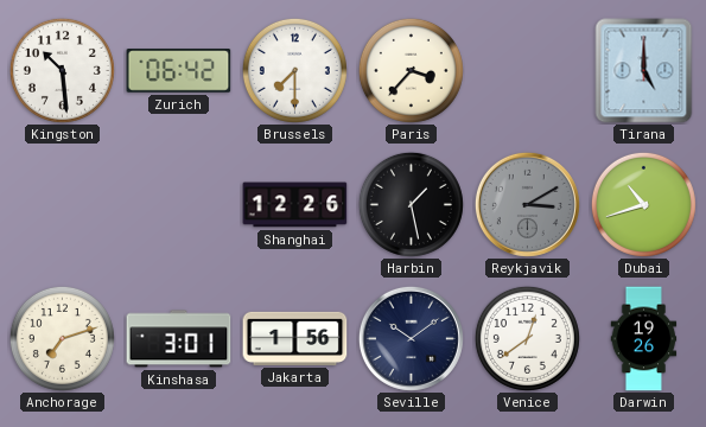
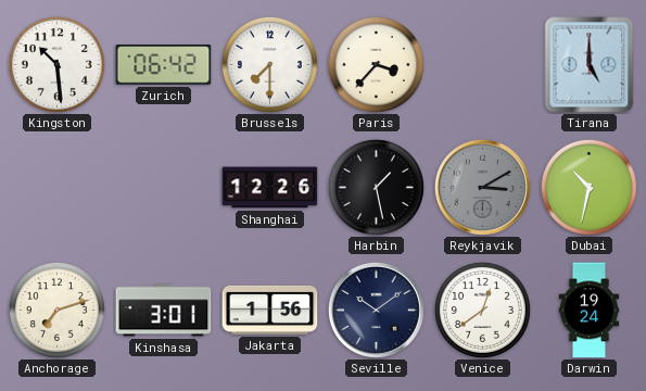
Dubai: 10:42 -> 10:32
Darwin: 19:26 -> 19:24
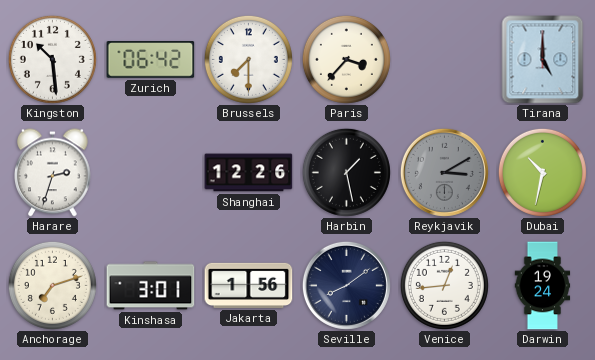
Harare: none -> 2:33
Seville: 10:09 -> 8:09
Venice: 12:39 -> 12:44
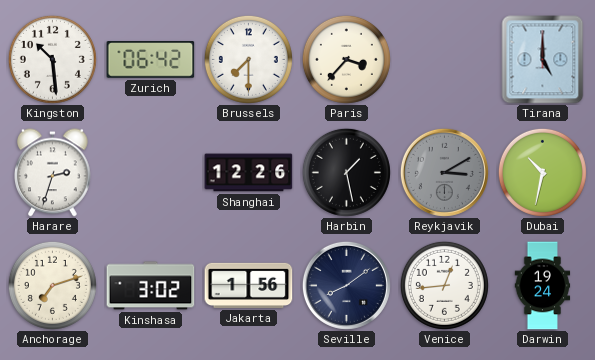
Kinshasa: 3:01 -> 3:02
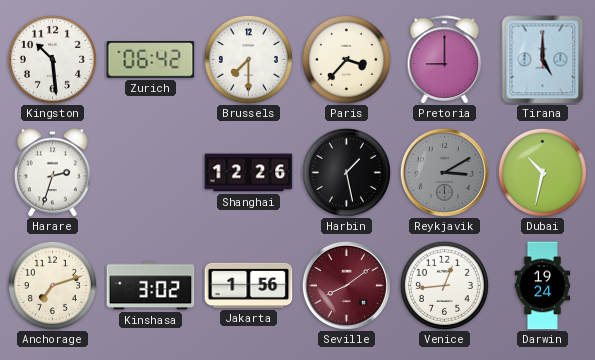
Pretoria: none -> 9:00
Seville dial: navy -> burgundy
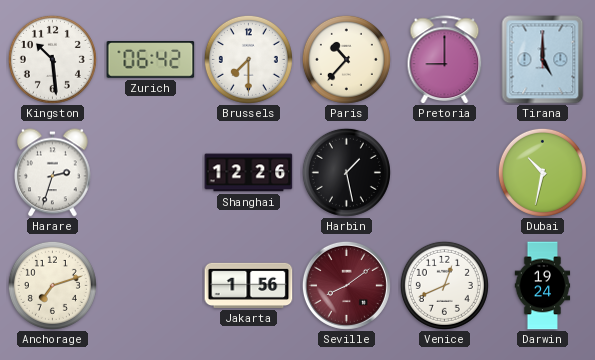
Paris: 3:37 -> 10:37
Reykjavik: 3:10 -> none
Kinshasa: 3:02 -> none
Venice: 12:44 -> 12:41
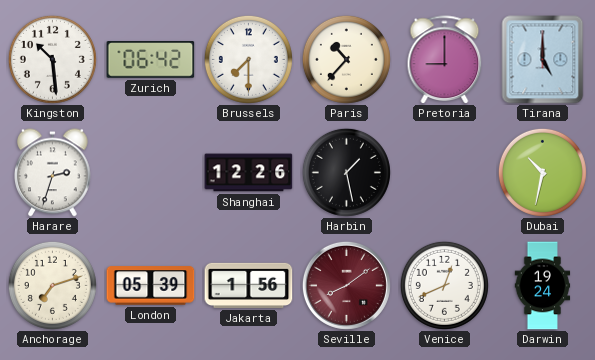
London: none -> 05:39
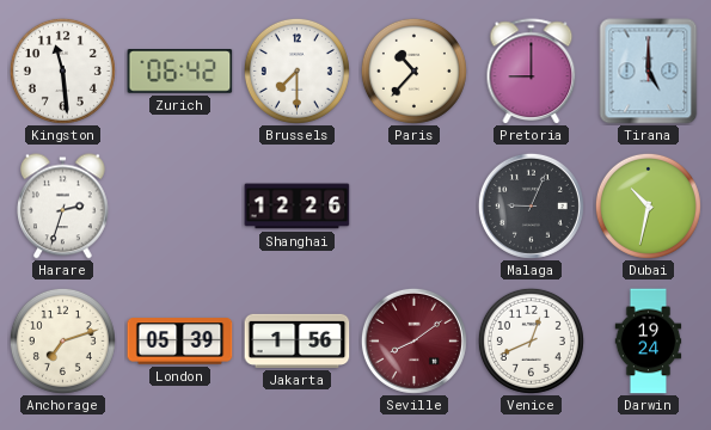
Kingston: 10:29 -> 11:29
Harbin: 1:28 -> none
Malaga: none -> 9:04
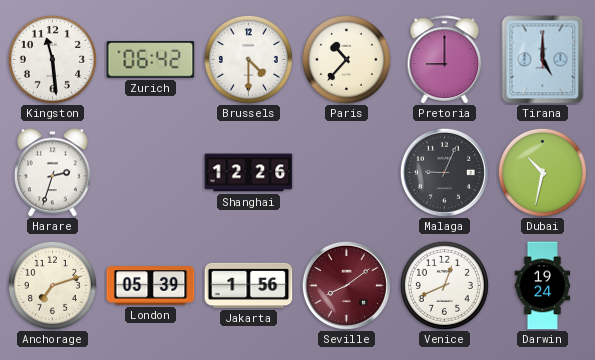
Brussels: 7:30 -> 4:30
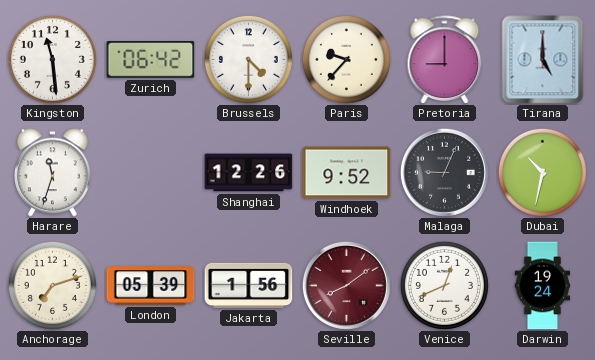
Paris: 10:37 -> 9:37
Harare: 2:33 -> 11:33
Windhoek: none -> 9:52
